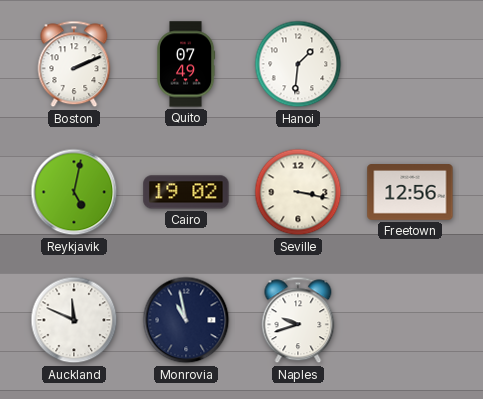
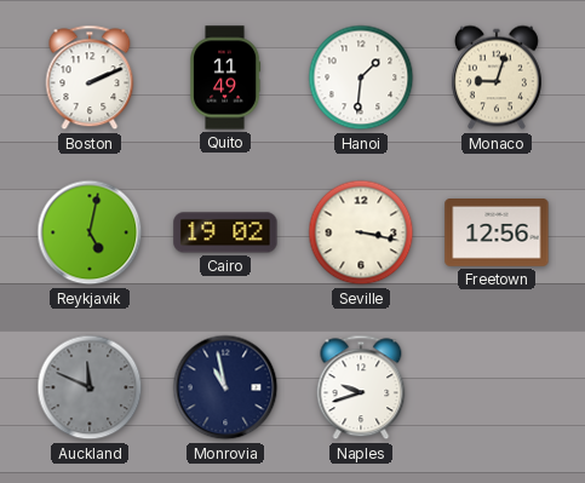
Quito: 07:49 -> 11:49
Monaco: none -> 9:03
Auckland dial: white -> grey
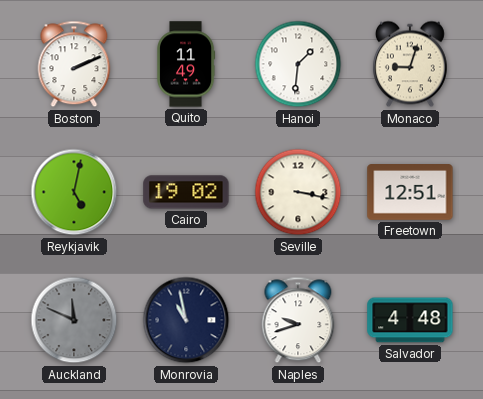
Freetown: 12:56 -> 12:51
Salvador: none -> 4:48
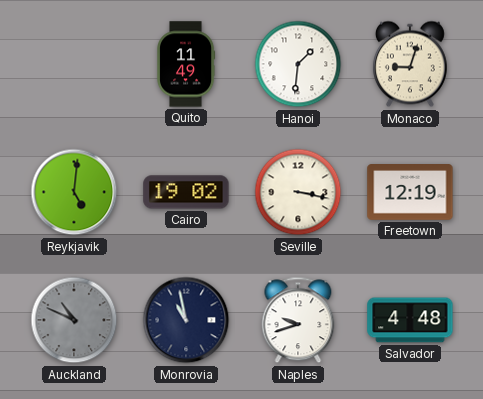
Boston: 2:11 -> none
Reykjavik: 5:02 -> 5:01
Freetown: 12:51 -> 12:19
Auckland: 11:49 -> 10:49
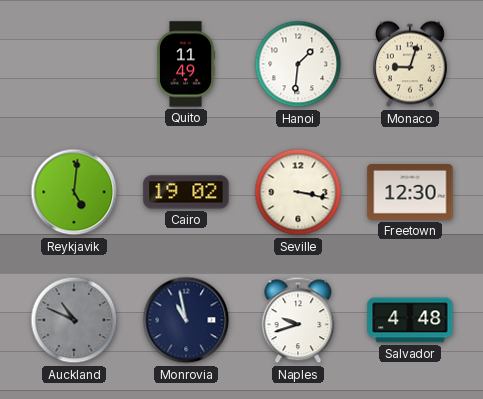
Freetown: 12:19 -> 12:30
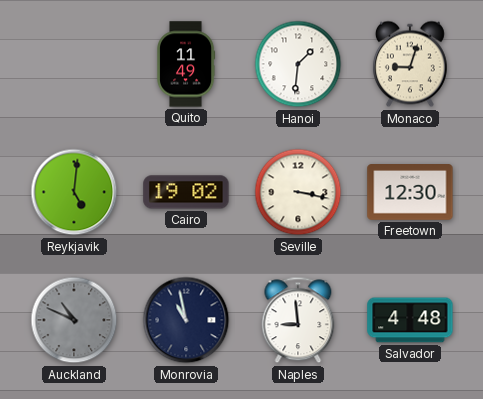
Naples: 9:42 -> 8:59
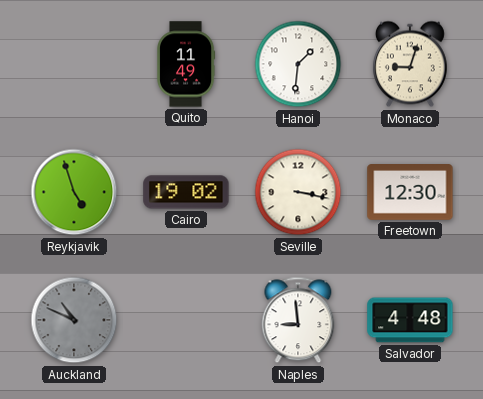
Reykjavik: 5:01 -> 4:57
Monrovia: 10:58 -> none
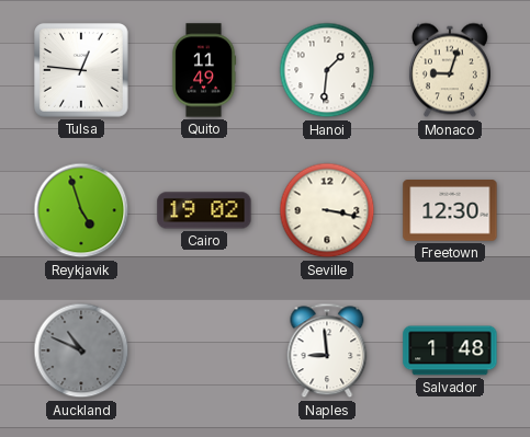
Tulsa: none -> 12:46
Salvador: 4:48 -> 1:48
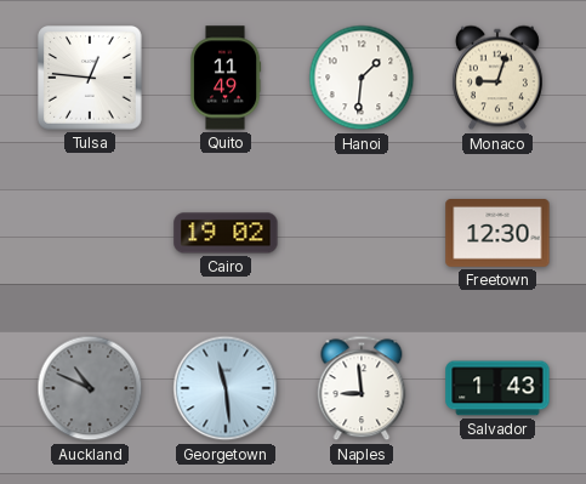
Reykjavik: 4:57 -> none
Seville: 3:17 -> none
Georgetown: none -> 11:29
Salvador: 1:48 -> 1:43
